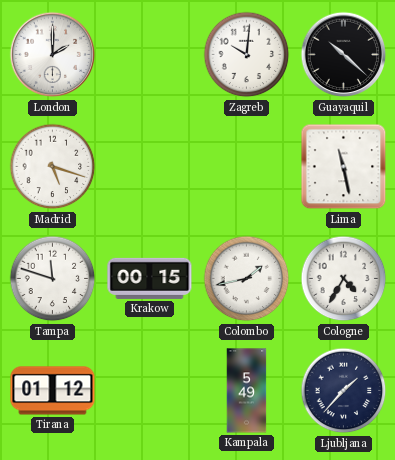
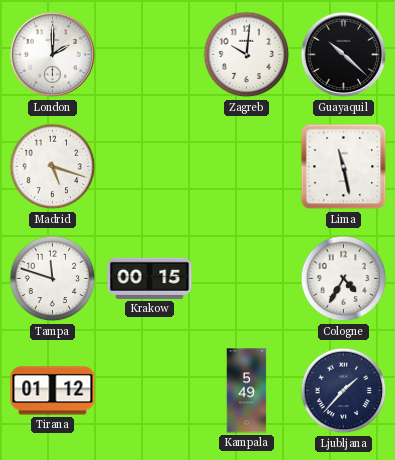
Colombo: 1:43 -> none
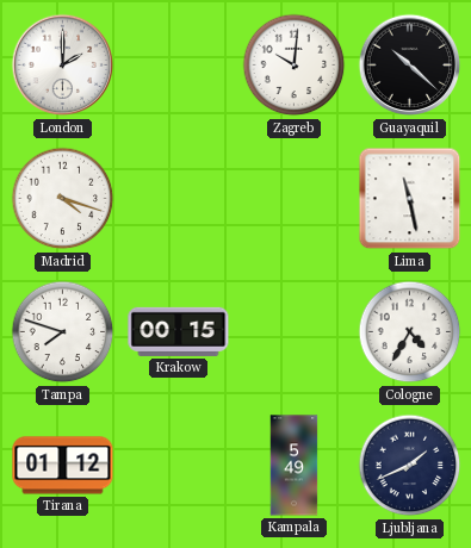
Madrid: 5:18 -> 4:18
Tampa: 11:48 -> 7:48
Ljubljana: 1:37 -> 1:41
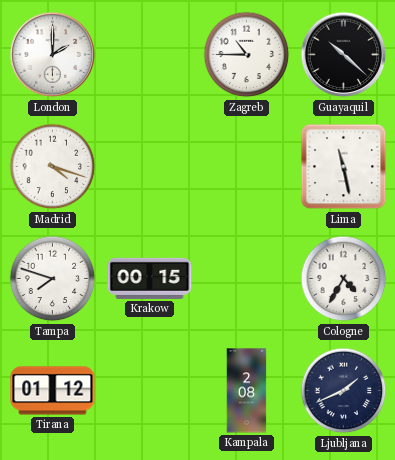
Zagreb: 10:01 -> 10:45
Kampala: 5:49 -> 2:08
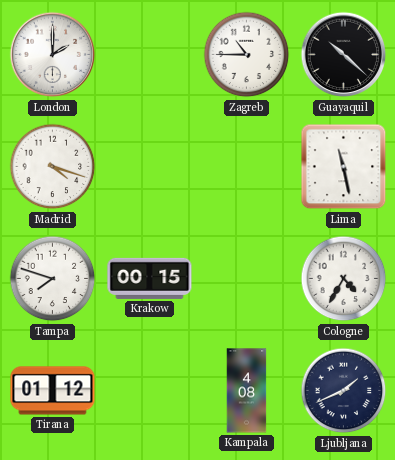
Kampala: 2:08 -> 4:08
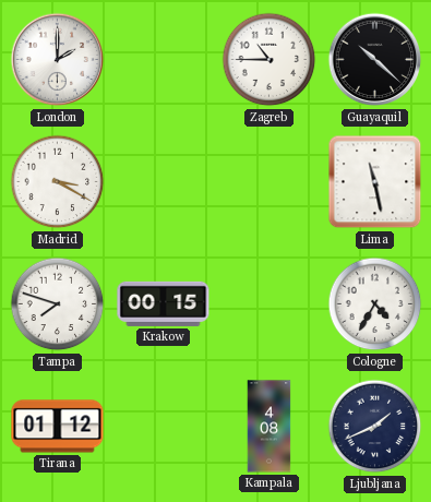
Madrid: 4:18 -> 3:20
